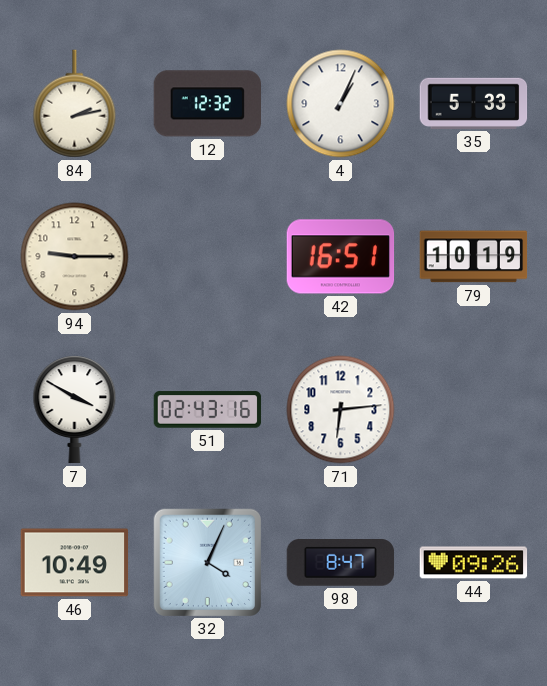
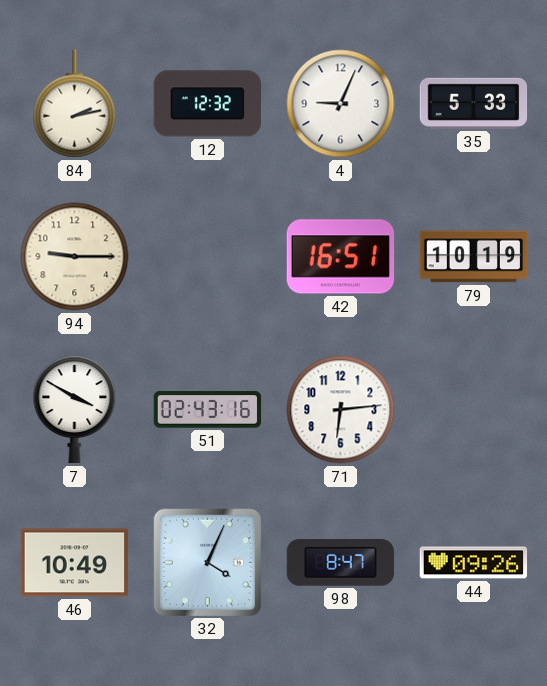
4: 1:04 -> 9:04
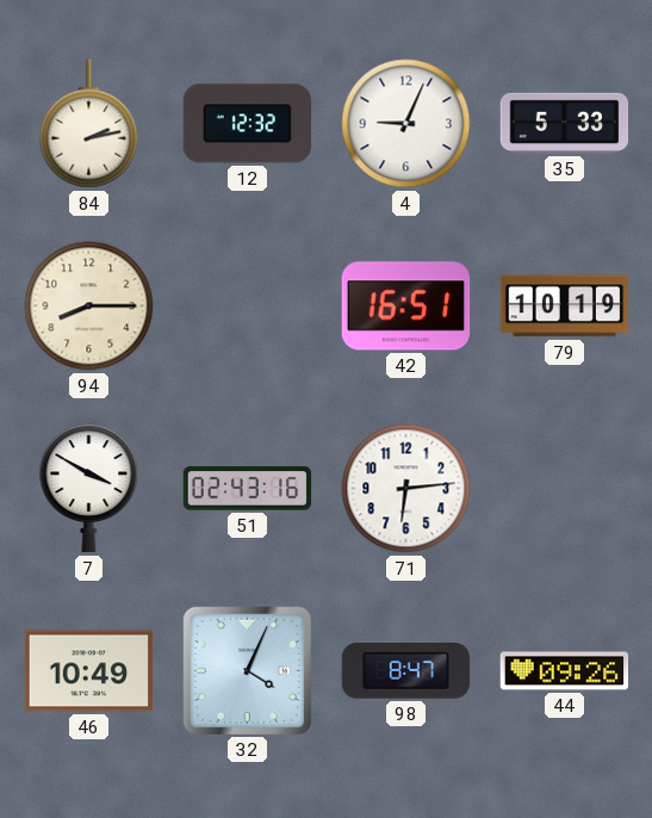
94: 9:15 -> 8:15
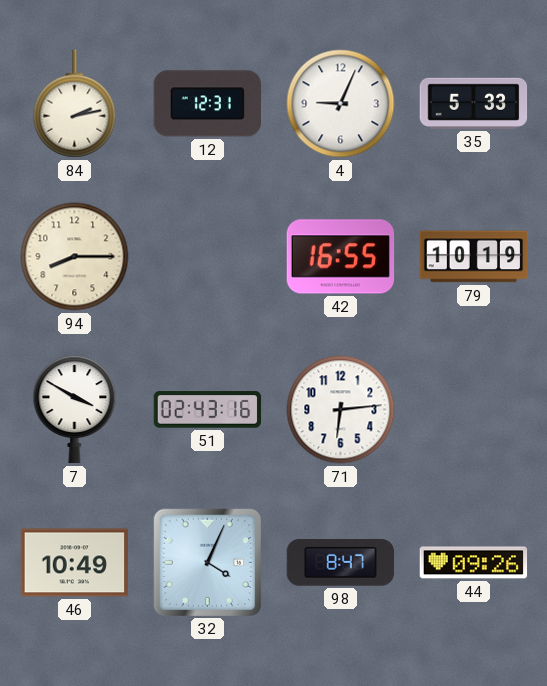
12: 12:32 -> 12:31
42: 16:51 -> 16:55
